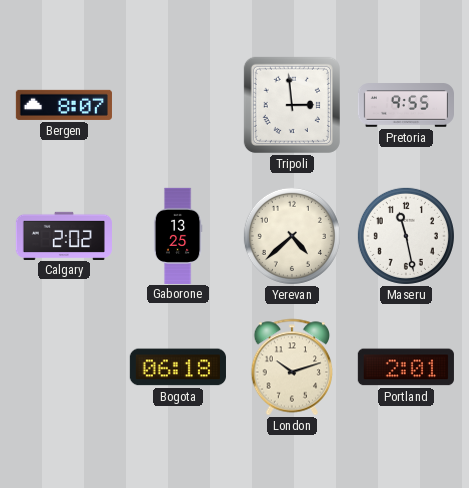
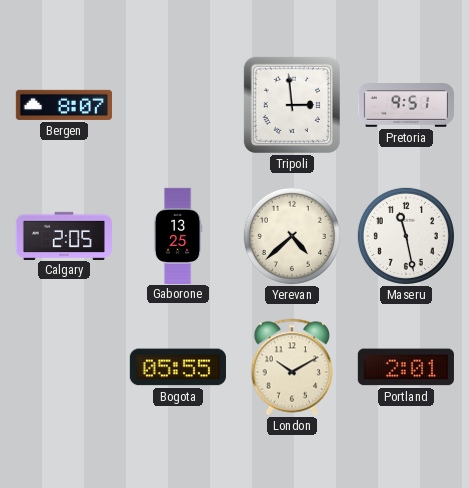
Pretoria: 9:55 -> 9:51
Calgary: 2:02 -> 2:05
Bogota: 06:18 -> 05:55
London: 10:12 -> 10:10
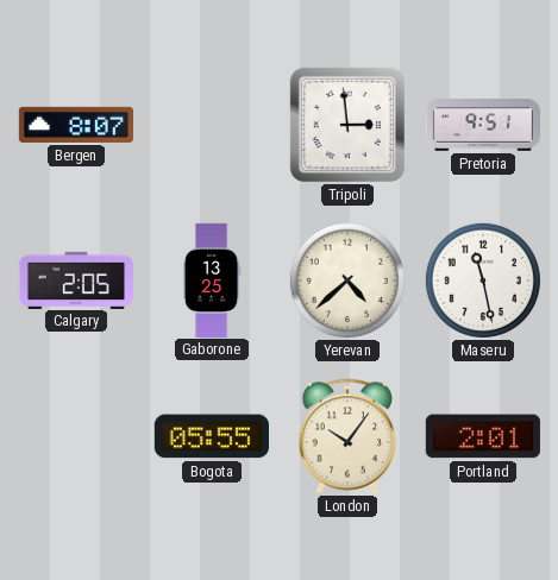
London: 10:10 -> 10:06
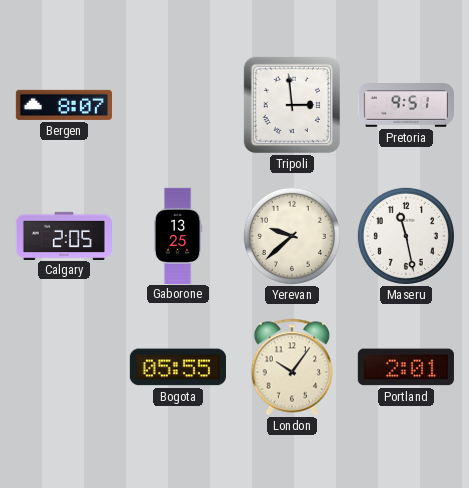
Yerevan: 4:38 -> 9:38
